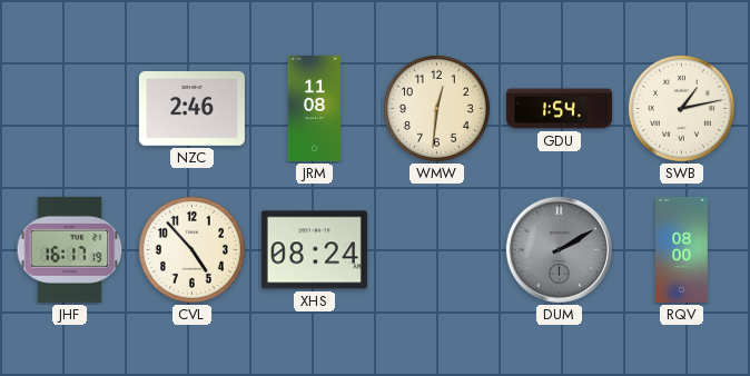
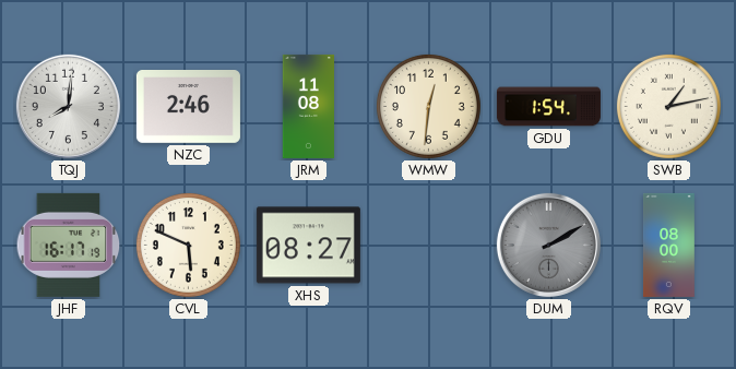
TQJ: none -> 8:01
CVL: 4:53 -> 5:49
XHS: 08:24 -> 08:27
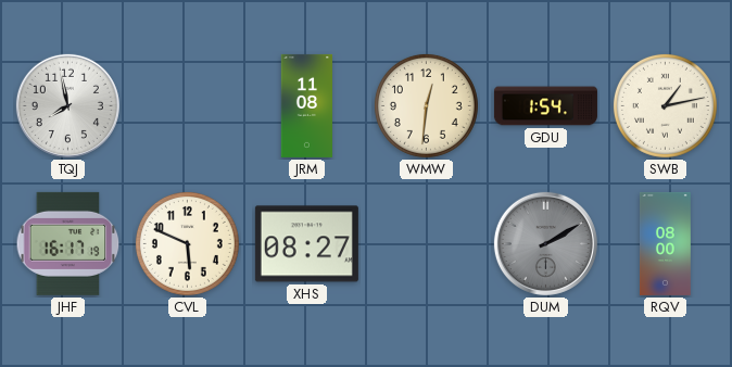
TQJ: 8:01 -> 7:58
NZC: 2:46 -> none
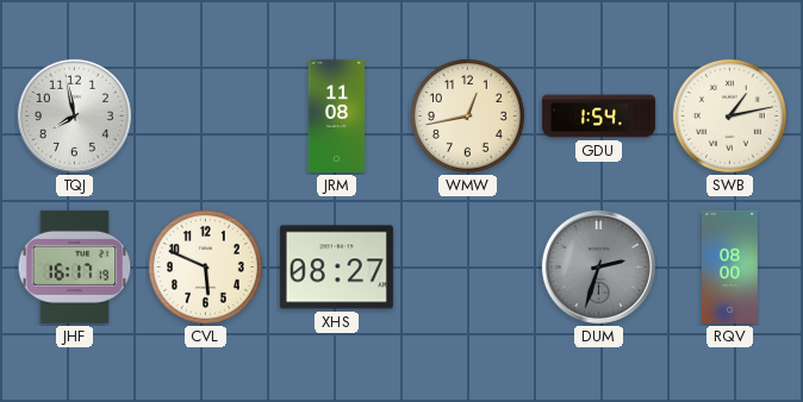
WMW: 12:31 -> 12:43
DUM: 2:10 -> 2:33
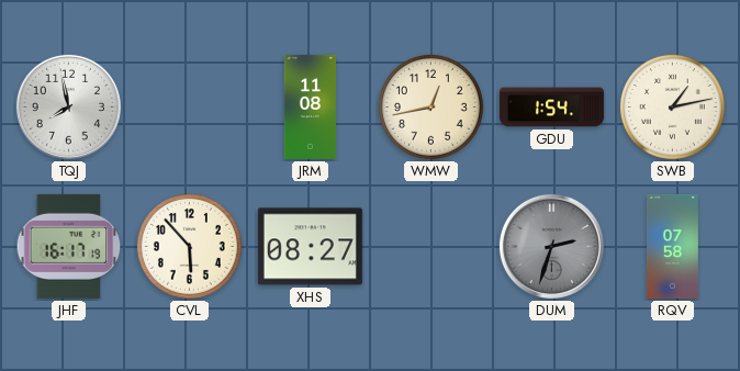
CVL: 5:49 -> 5:53
RQV: 08:00 -> 07:58
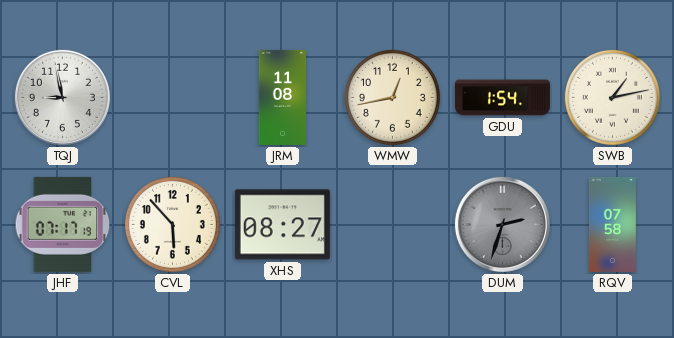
TQJ: 7:58 -> 8:58
JHF: 16:17 -> 07:17
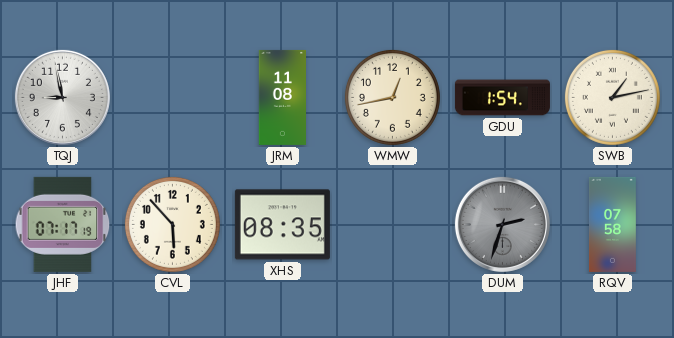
XHS: 08:27 -> 08:35
